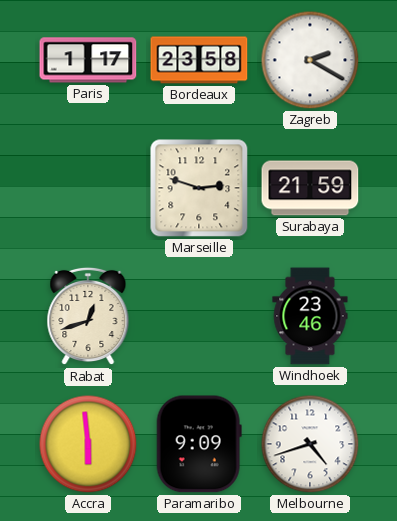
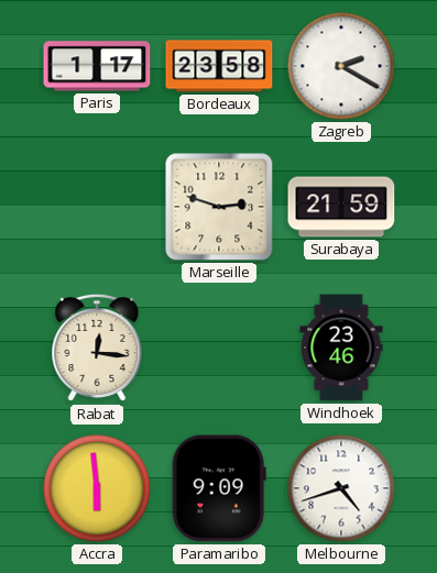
Rabat: 12:42 -> 12:16
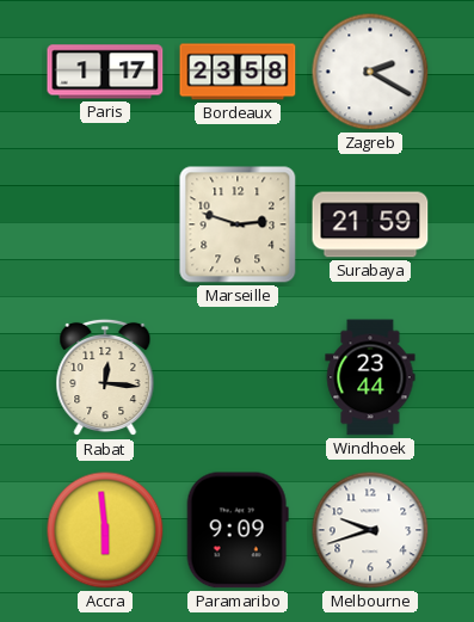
Windhoek: 23:46 -> 23:44
Melbourne: 4:42 -> 9:42
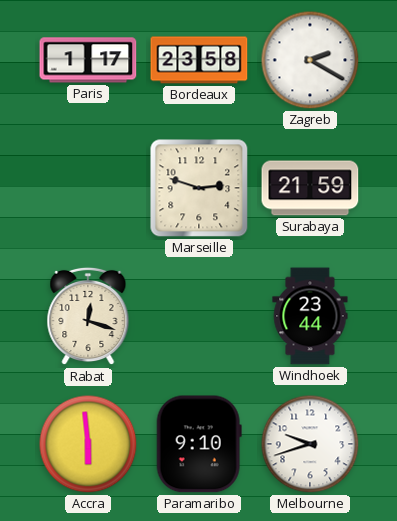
Rabat: 12:16 -> 12:18
Paramaribo: 9:09 -> 9:10
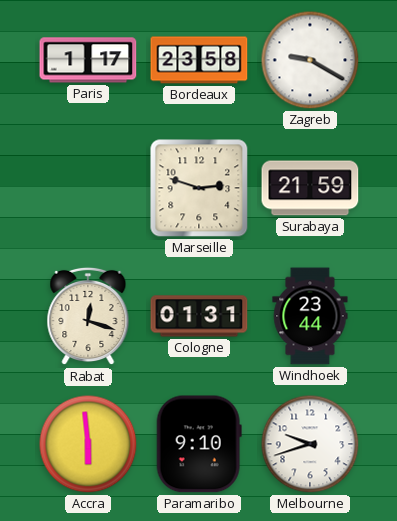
Zagreb: 2:20 -> 9:20
Cologne: none -> 01:31
